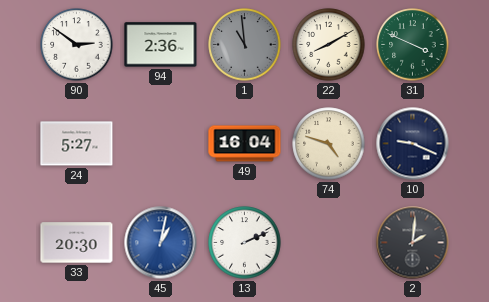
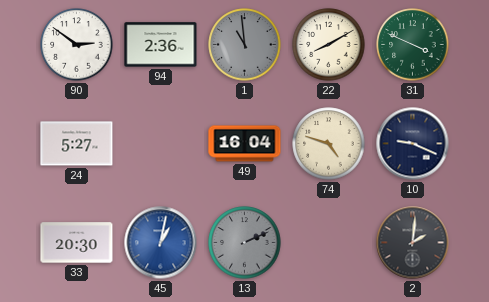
13 dial: white -> grey
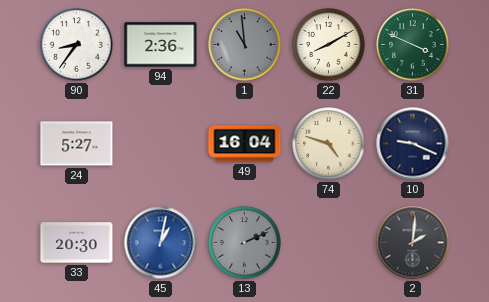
90: 2:51 -> 8:36
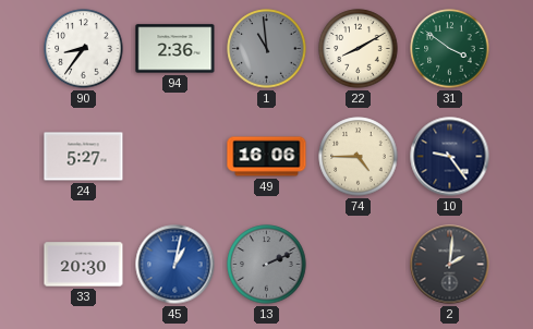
31: 3:49 -> 3:51
49: 16:04 -> 16:06
74: 4:48 -> 4:45
10: 9:19 -> 9:24
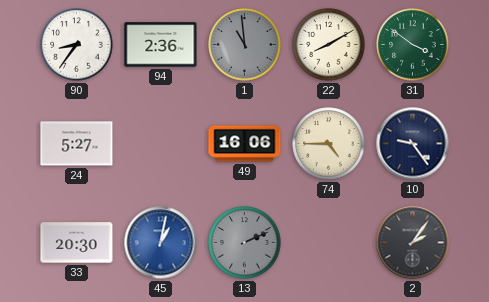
2: 2:01 -> 2:06
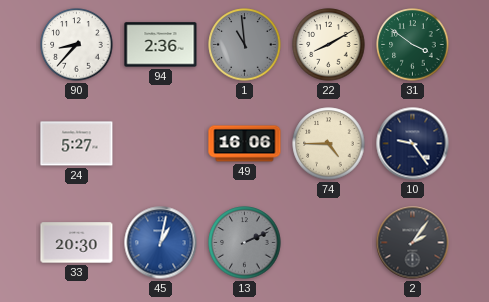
90: 8:36 -> 8:37
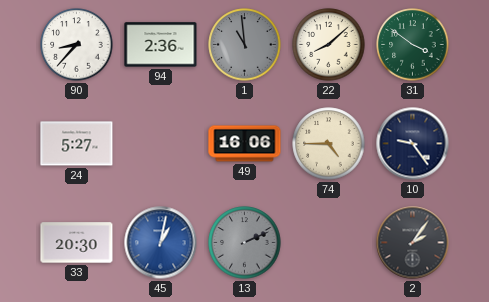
22: 8:10 -> 8:08
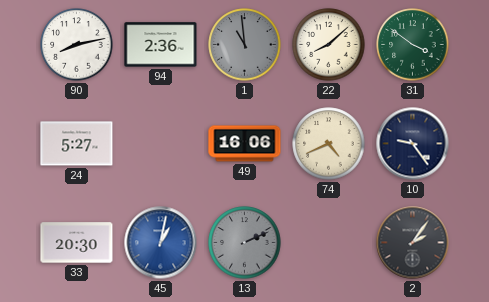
90: 8:37 -> 8:13
74: 4:45 -> 4:41
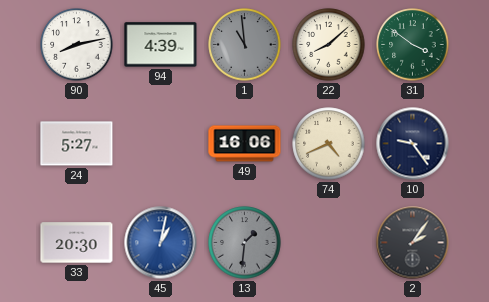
94: 2:36 -> 4:39
13: 2:11 -> 1:31
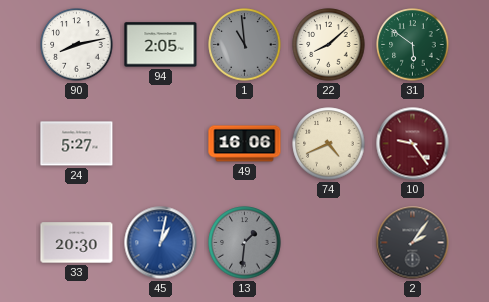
94: 4:39 -> 2:05
31: 3:51 -> 5:51
10 dial: navy -> burgundy
